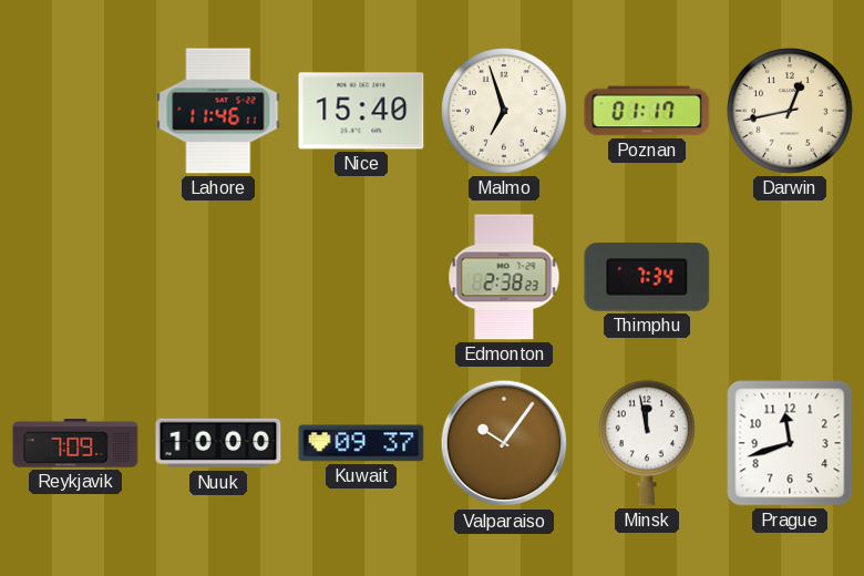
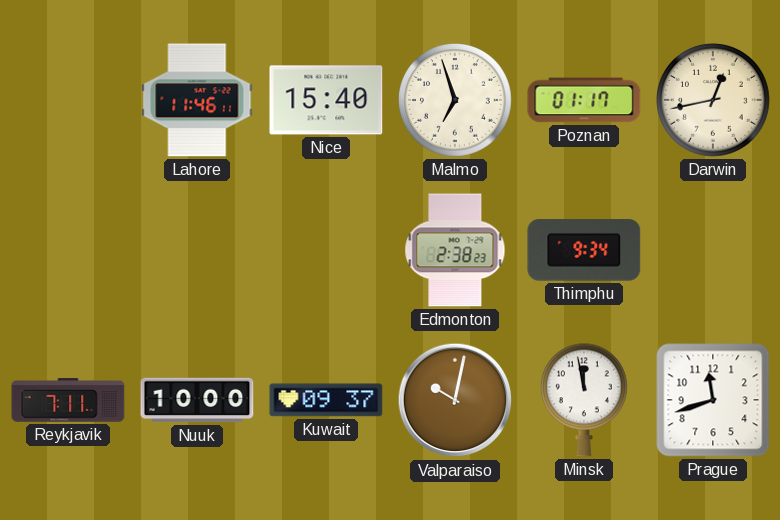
Thimphu: 7:34 -> 9:34
Reykjavik: 7:09 -> 7:11
Valparaiso: 10:06 -> 10:02
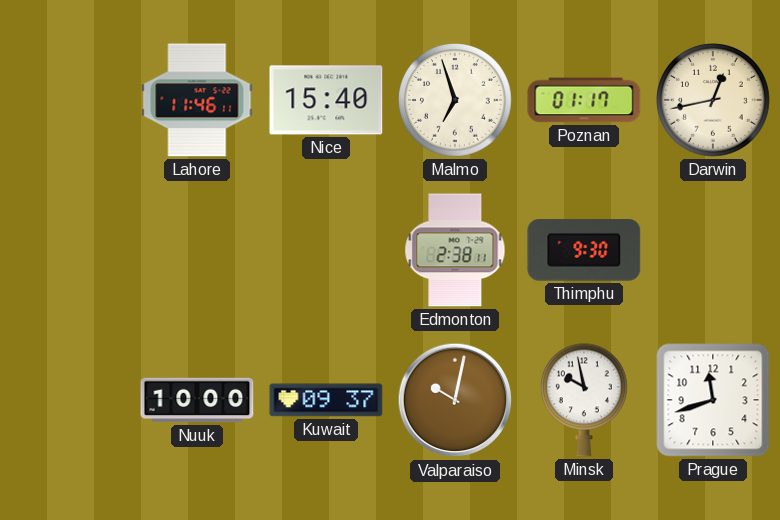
Edmonton: 2:38:23 -> 2:38:11
Thimphu: 9:34 -> 9:30
Reykjavik: 7:11 -> none
Minsk: 11:58 -> 9:58
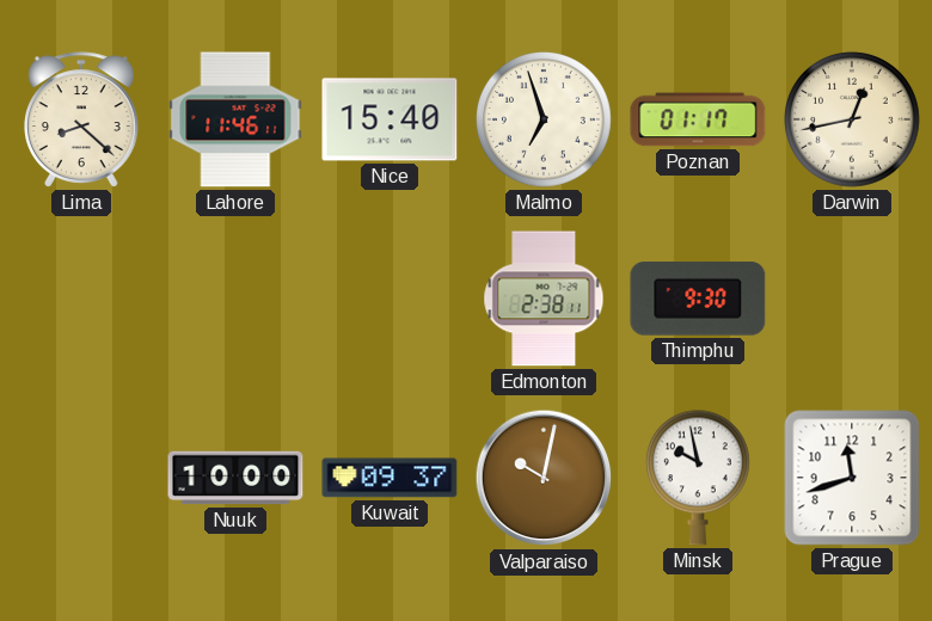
Lima: none -> 8:22
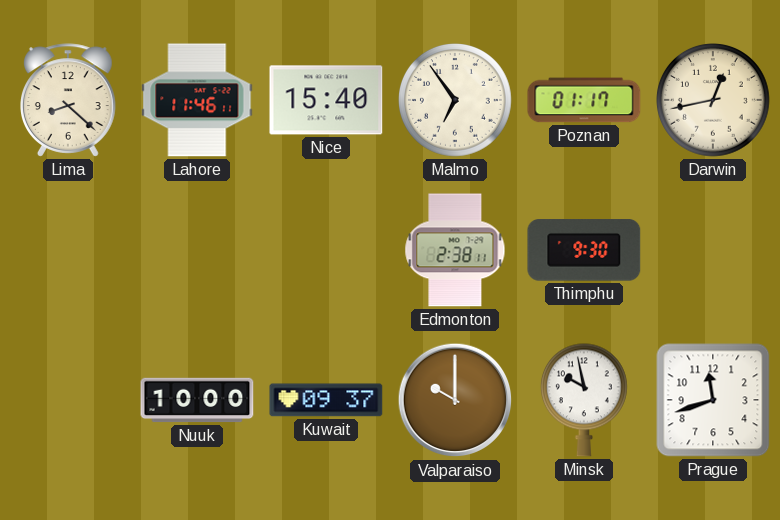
Malmo: 6:57 -> 6:54
Valparaiso: 10:02 -> 10:00
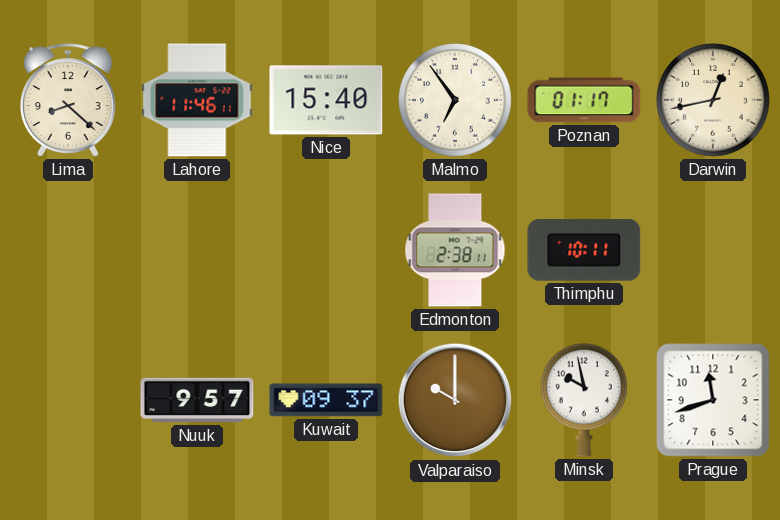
Thimphu: 9:30 -> 10:11
Nuuk: 10:00 -> 9:57
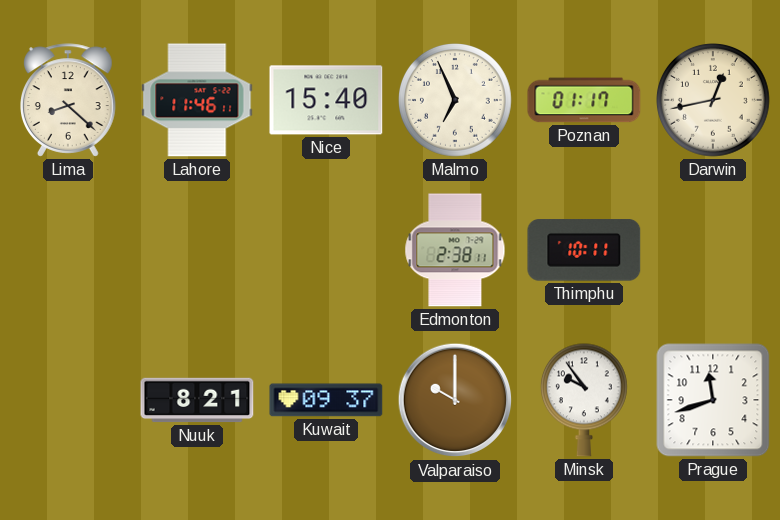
Malmo: 6:54 -> 6:56
Nuuk: 9:57 -> 8:21
Minsk: 9:58 -> 9:54
